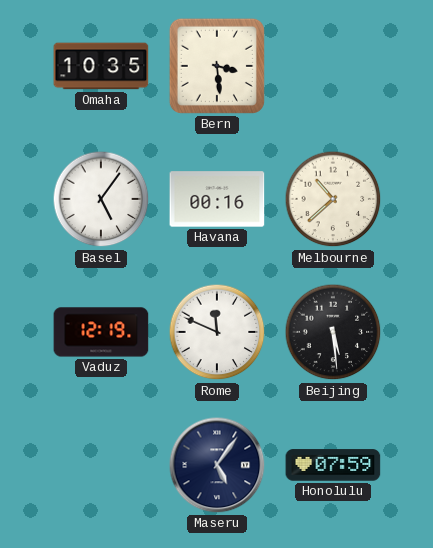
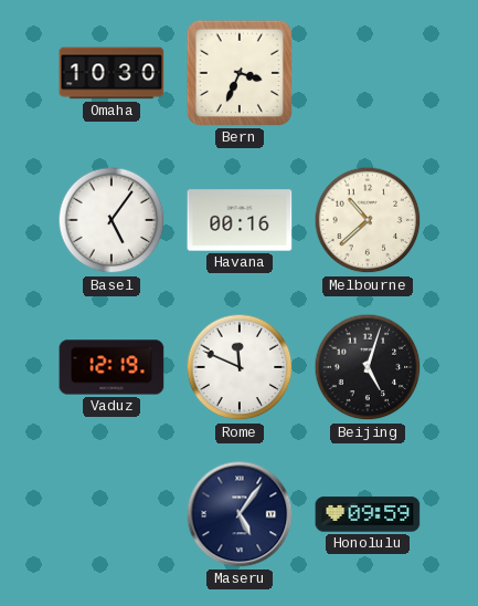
Omaha: 10:35 -> 10:30
Bern: 3:29 -> 3:34
Beijing: 5:29 -> 5:03
Honolulu: 07:59 -> 09:59
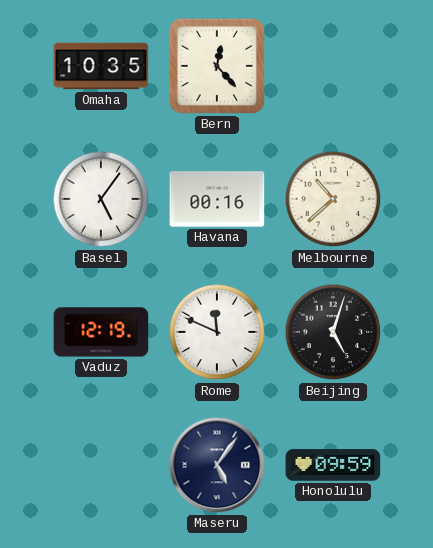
Omaha: 10:30 -> 10:35
Bern: 3:34 -> 12:23
